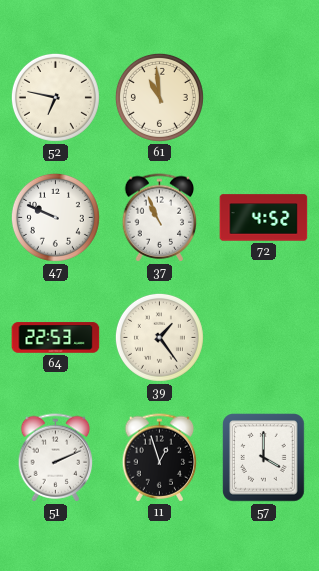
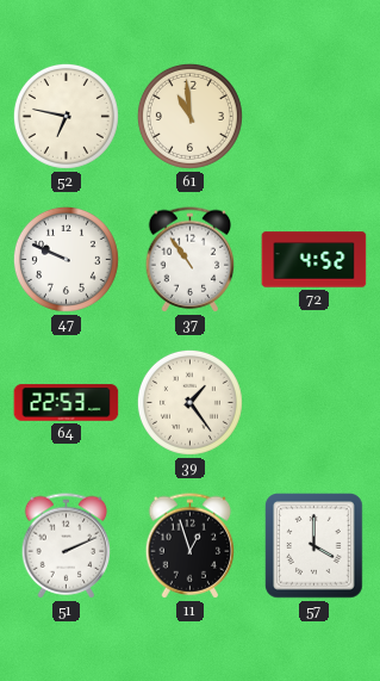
37: 10:56 -> 10:54
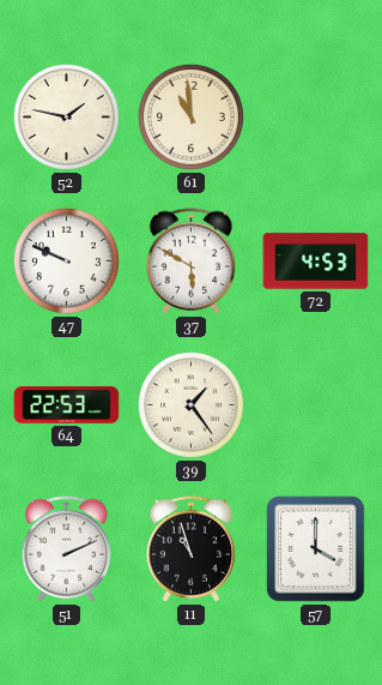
52: 6:47 -> 1:47
37: 10:54 -> 5:50
72: 4:52 -> 4:53
11: 12:57 -> 10:57
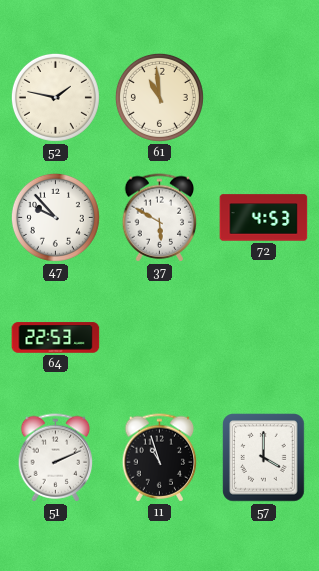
47: 9:49 -> 9:53
39: 1:24 -> none
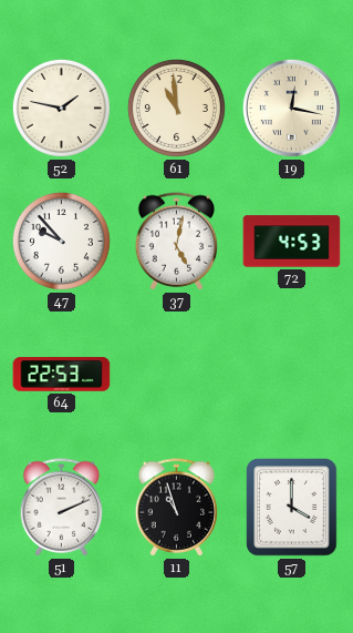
19: none -> 12:17
37: 5:50 -> 5:02
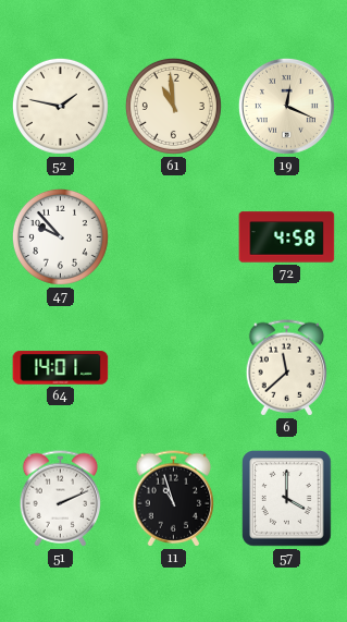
19: 12:17 -> 12:19
37: 5:02 -> none
72: 4:53 -> 4:58
64: 22:53 -> 14:01
6: none -> 11:38
